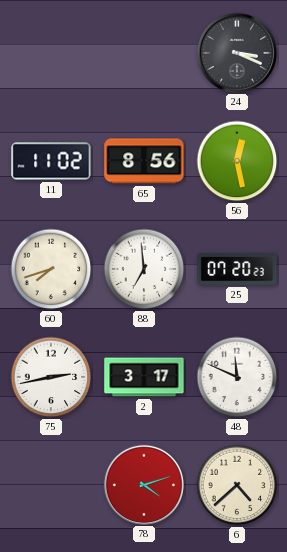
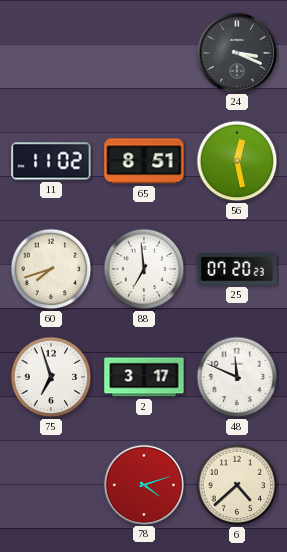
65: 8:56 -> 8:51
75: 2:43 -> 6:57
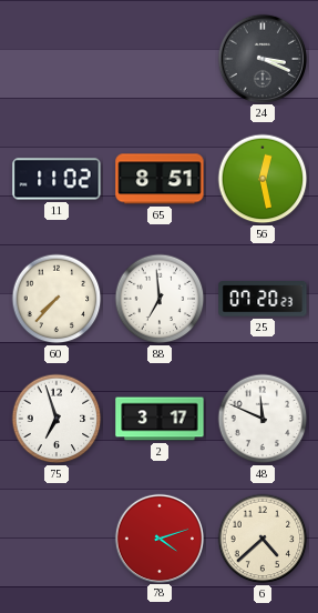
60: 7:42 -> 7:37
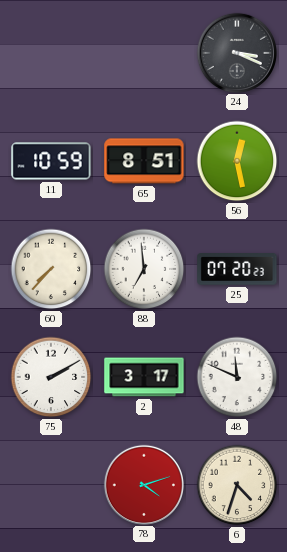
11: 11:02 -> 10:59
75: 6:57 -> 2:10
6: 4:38 -> 4:33
